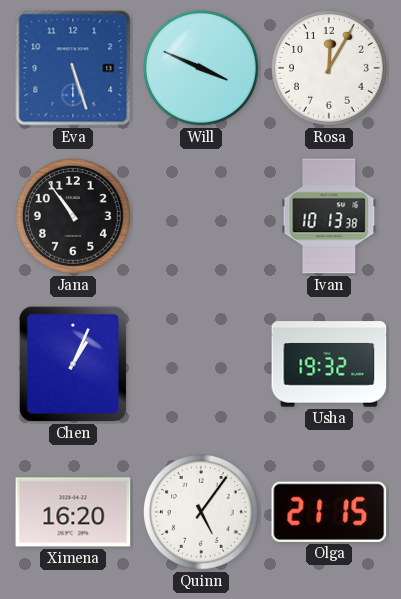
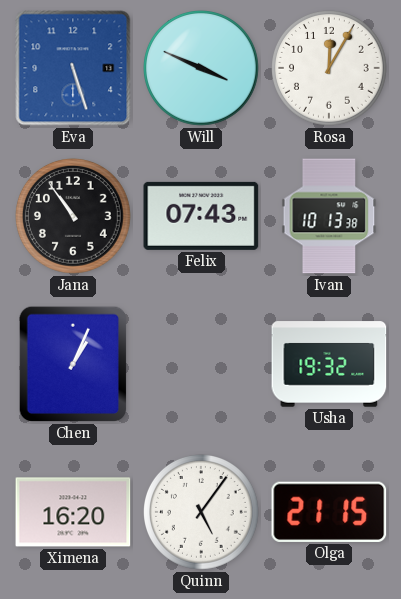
Felix: none -> 07:43
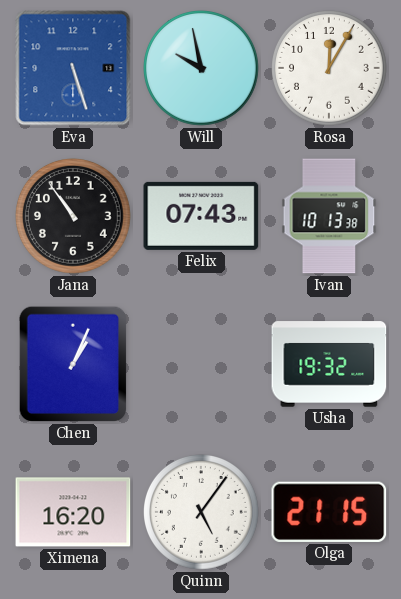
Will: 3:49 -> 9:58
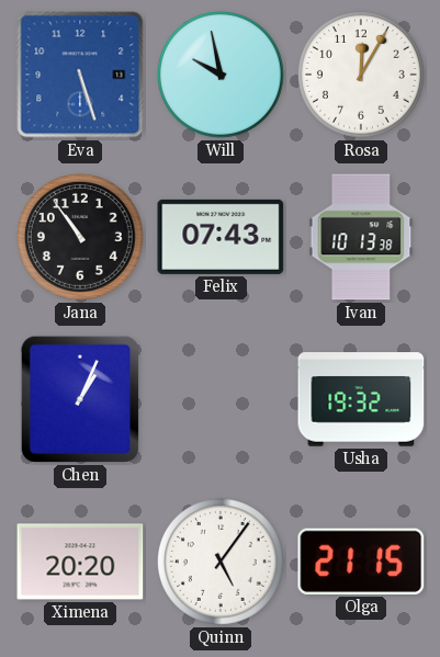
Ximena: 16:20 -> 20:20
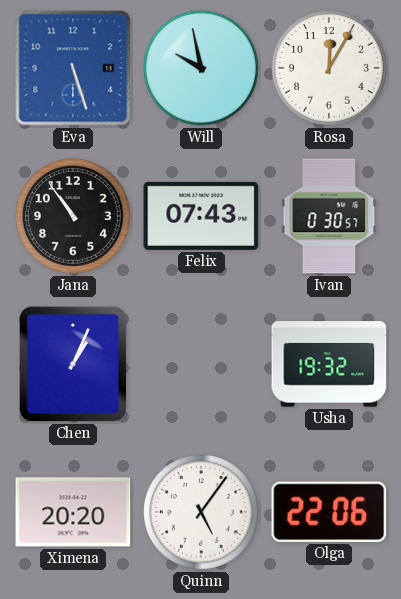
Ivan: 10:13 -> 0:30
Olga: 21:15 -> 22:06
